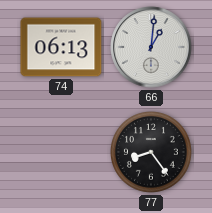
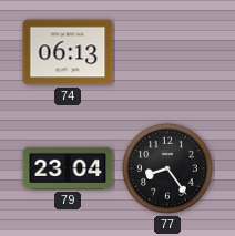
66: 1:01 -> none
79: none -> 23:04
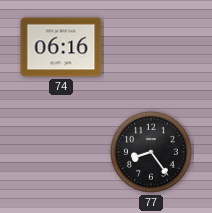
74: 06:13 -> 06:16
79: 23:04 -> none
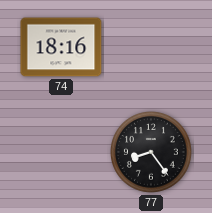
74: 06:16 -> 18:16
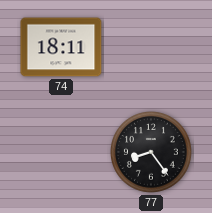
74: 18:16 -> 18:11
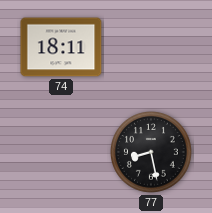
77: 8:24 -> 8:28
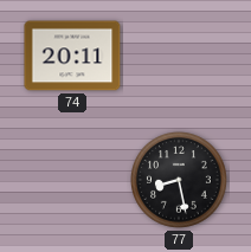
74: 18:11 -> 20:11
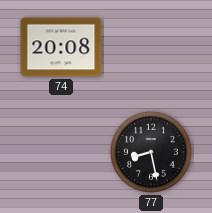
74: 20:11 -> 20:08
